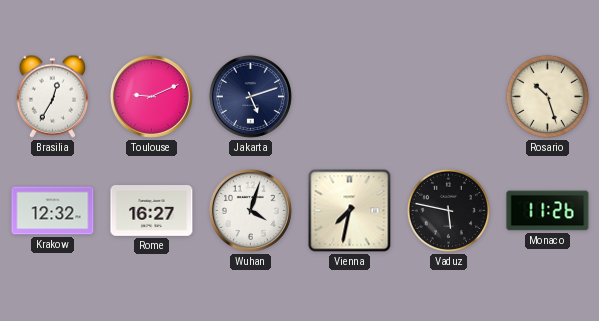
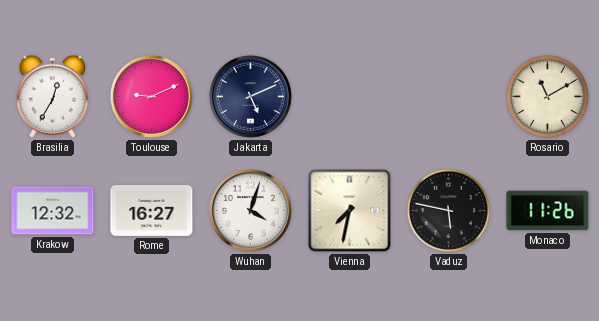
Jakarta: 5:12 -> 5:11
Rosario: 10:27 -> 11:10
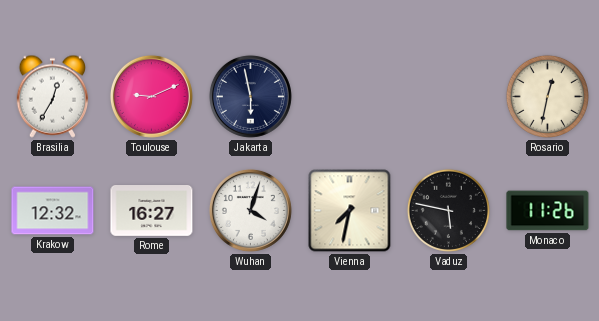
Jakarta: 5:11 -> 5:58
Rosario: 11:10 -> 12:32
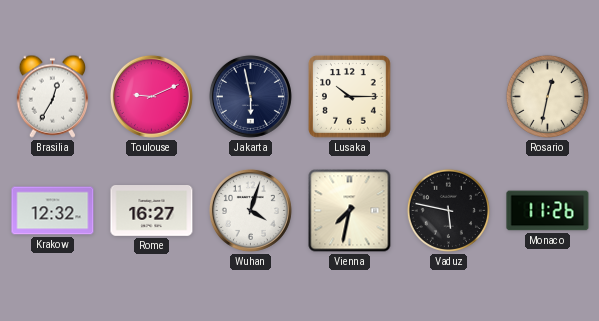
Lusaka: none -> 10:15
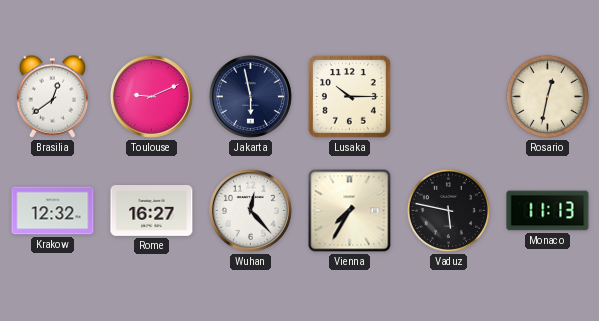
Brasilia: 12:35 -> 12:39
Wuhan: 4:03 -> 12:23
Vienna: 7:32 -> 7:35
Monaco: 11:26 -> 11:13
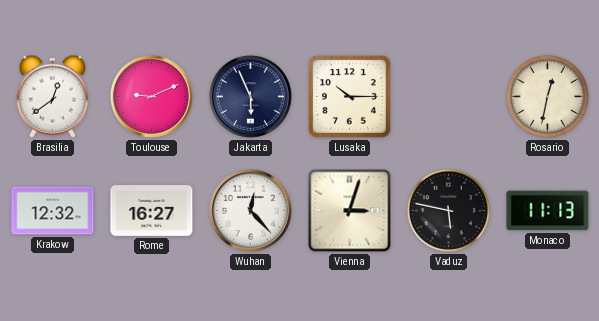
Jakarta: 5:58 -> 5:56
Vienna: 7:35 -> 3:03
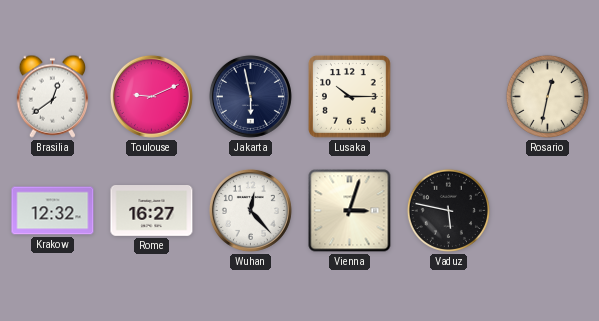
Jakarta: 5:56 -> 5:58
Monaco: 11:13 -> none
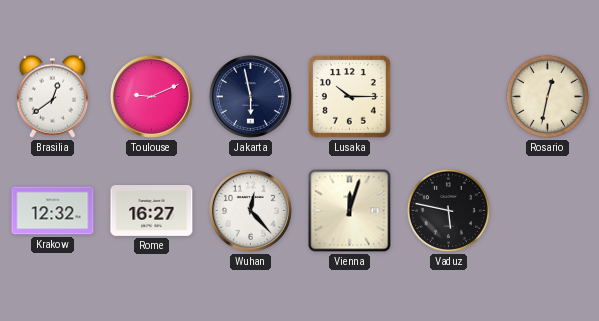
Vienna: 3:03 -> 12:03
